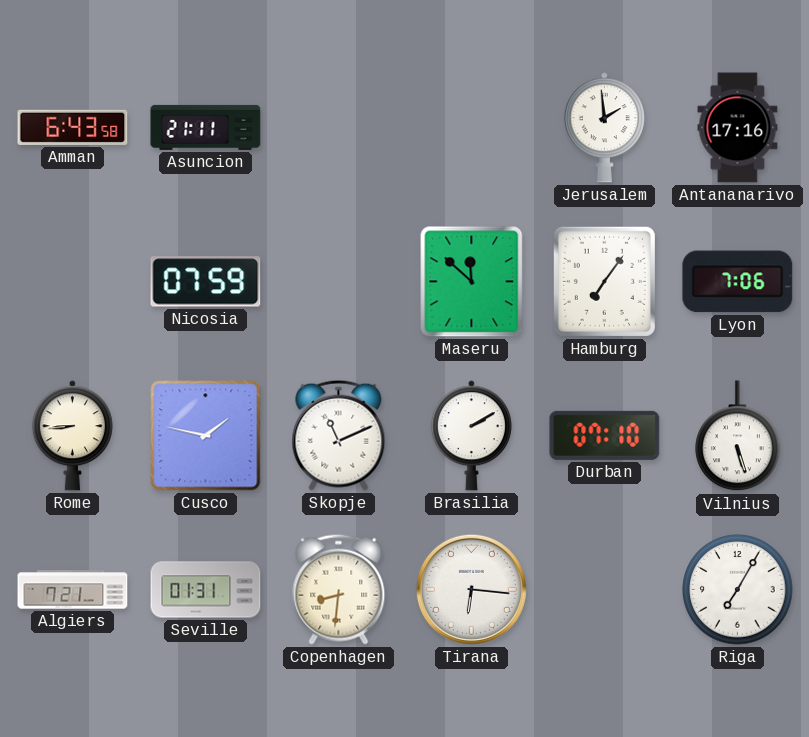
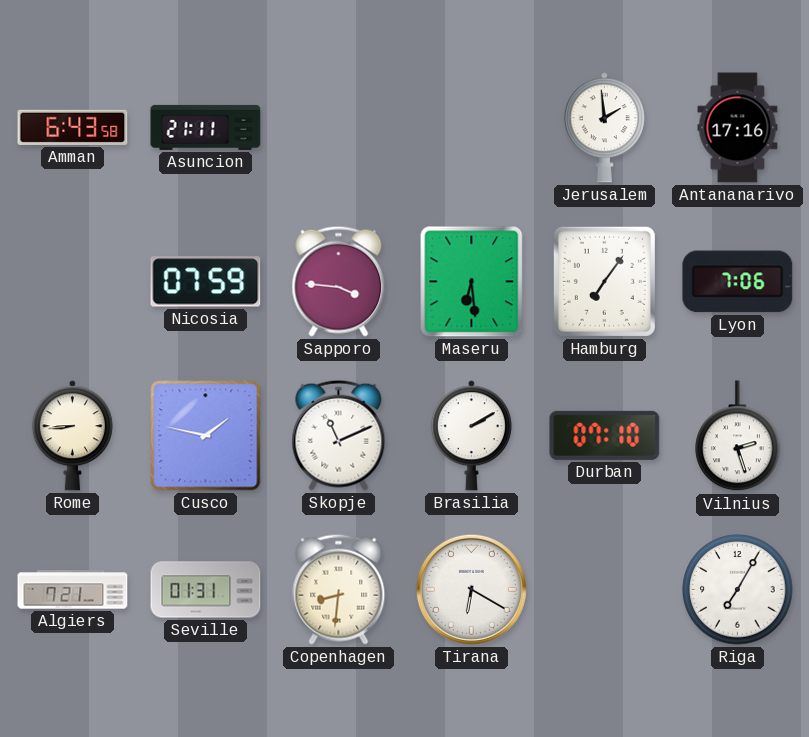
Sapporo: none -> 3:46
Maseru: 11:52 -> 6:29
Vilnius: 5:27 -> 2:27
Tirana: 6:16 -> 6:20
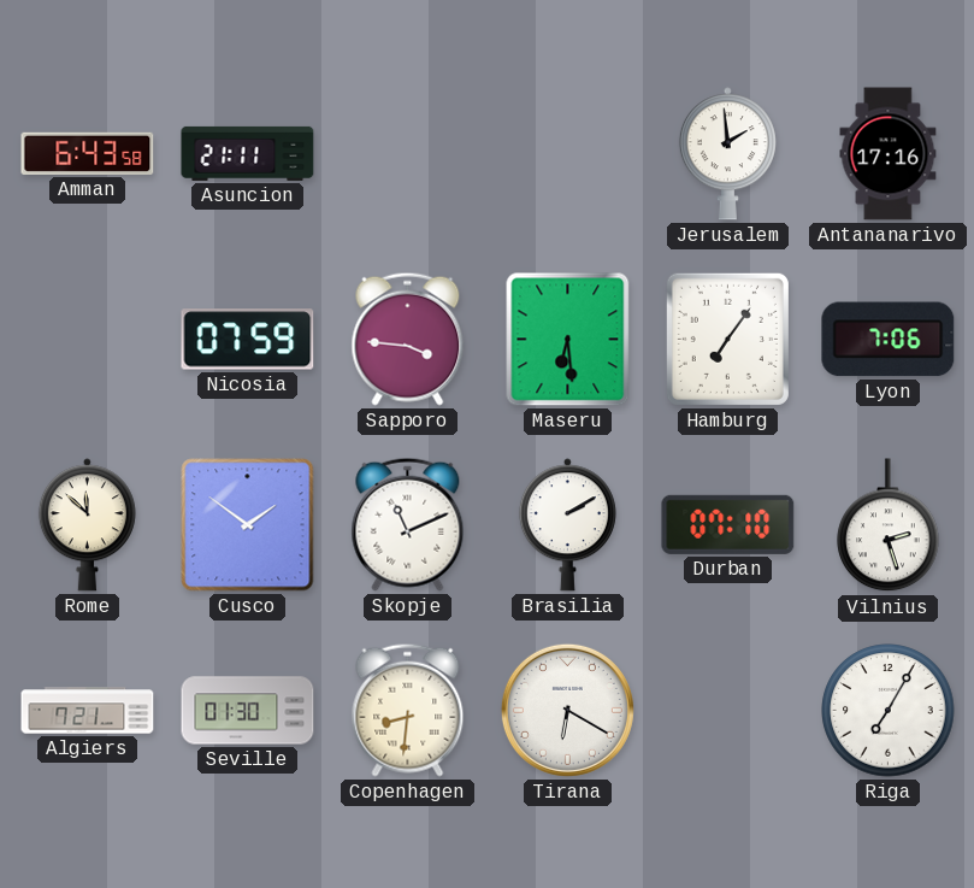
Rome: 8:44 -> 11:52
Cusco: 1:47 -> 1:51
Seville: 01:31 -> 01:30
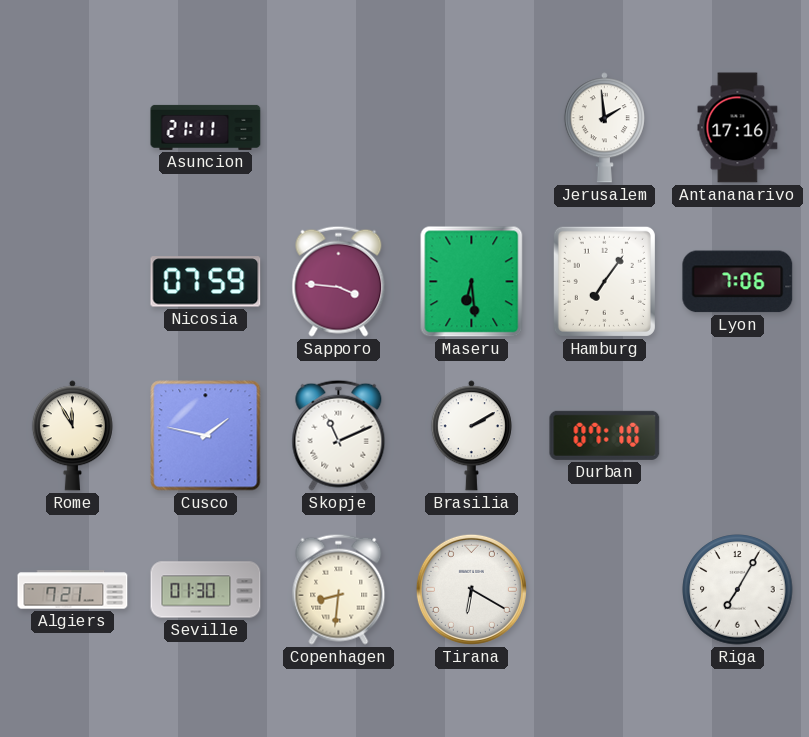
Amman: 6:43 -> none
Rome: 11:52 -> 11:55
Cusco: 1:51 -> 1:47
Vilnius: 2:27 -> none
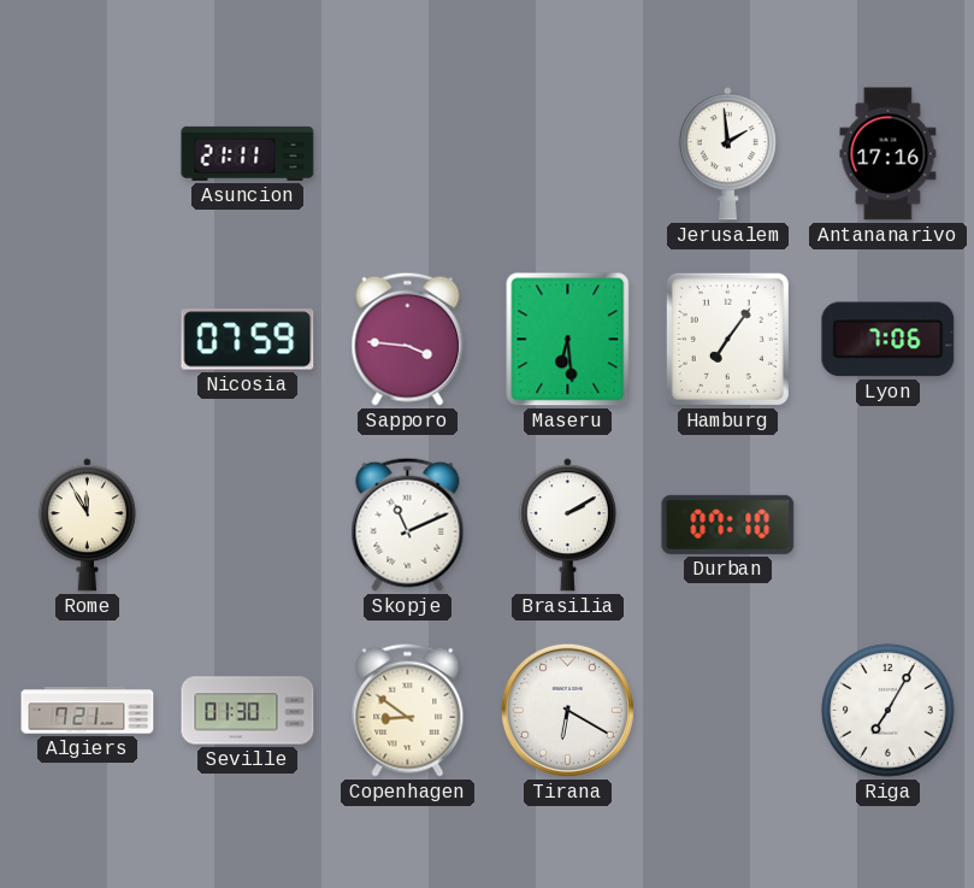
Cusco: 1:47 -> none
Copenhagen: 8:31 -> 8:51
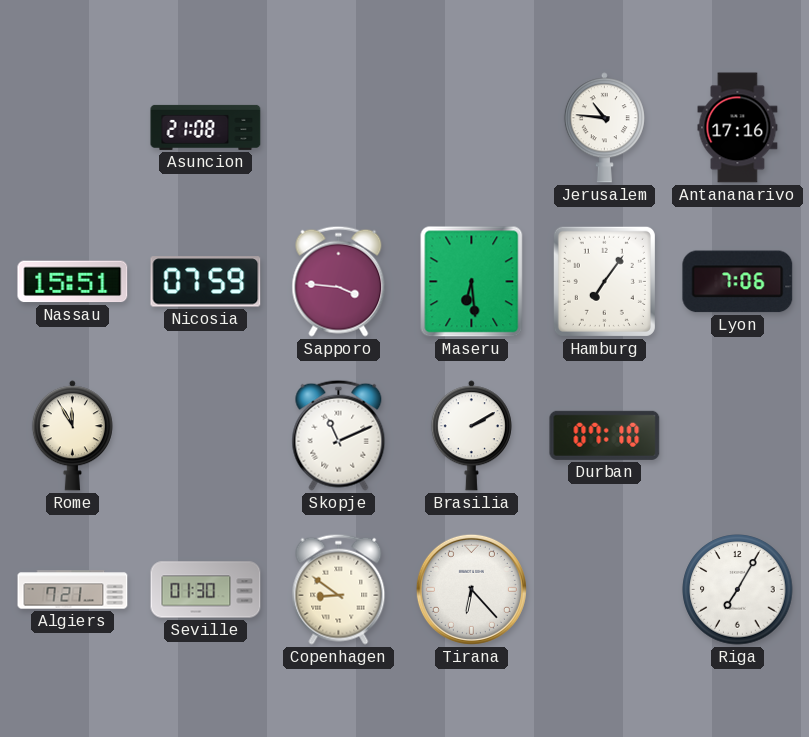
Asuncion: 21:11 -> 21:08
Jerusalem: 1:59 -> 10:46
Nassau: none -> 15:51
Tirana: 6:20 -> 6:23
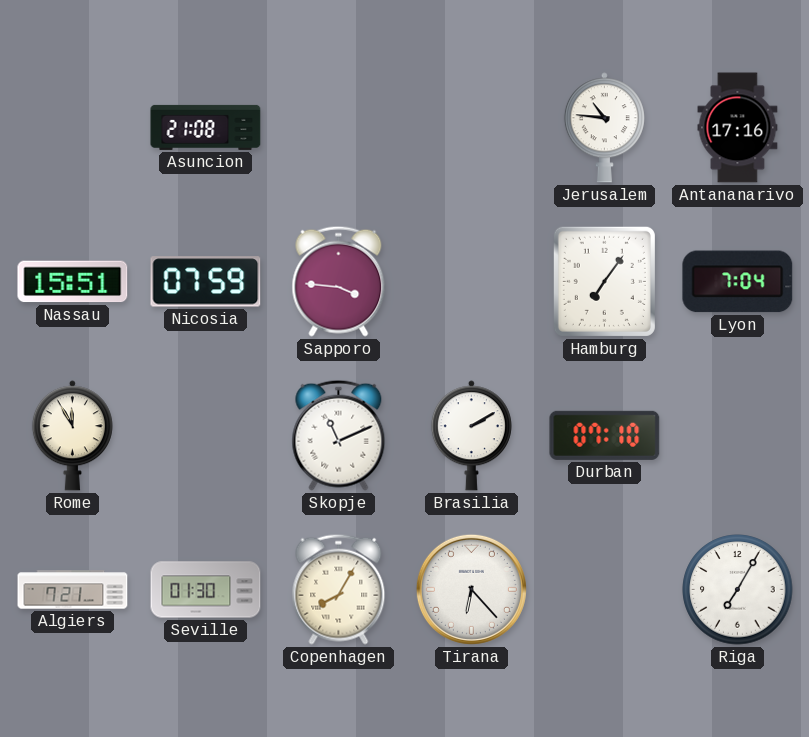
Maseru: 6:29 -> none
Lyon: 7:06 -> 7:04
Copenhagen: 8:51 -> 8:05
